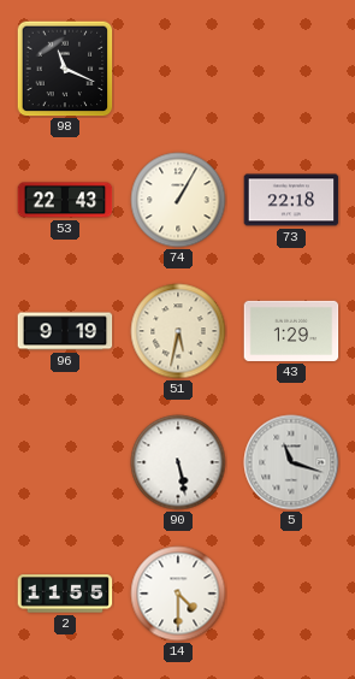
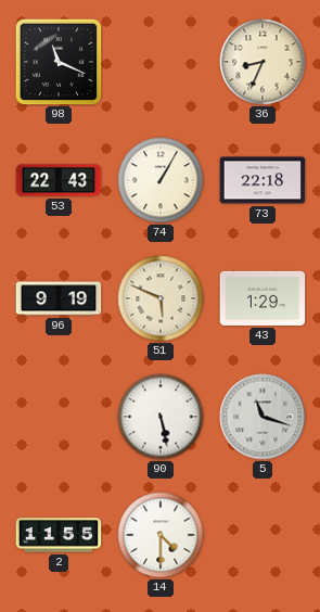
36: none -> 8:34
51: 5:32 -> 5:49
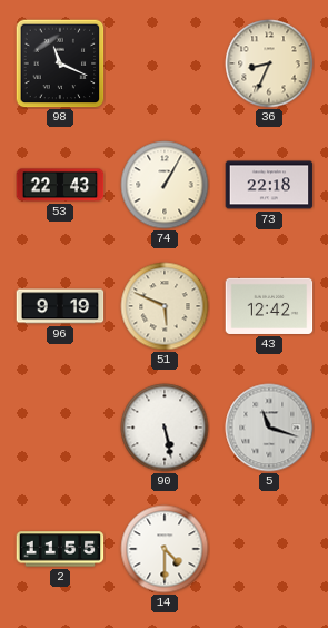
43: 1:29 -> 12:42
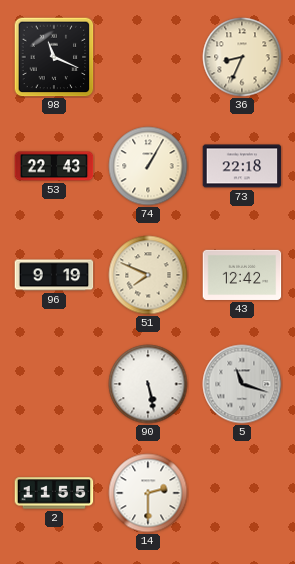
51: 5:49 -> 7:49
14: 4:30 -> 2:30
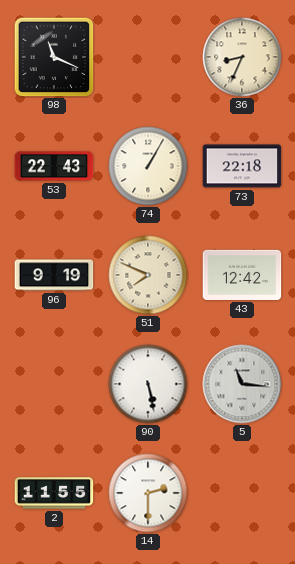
5: 11:18 -> 11:16
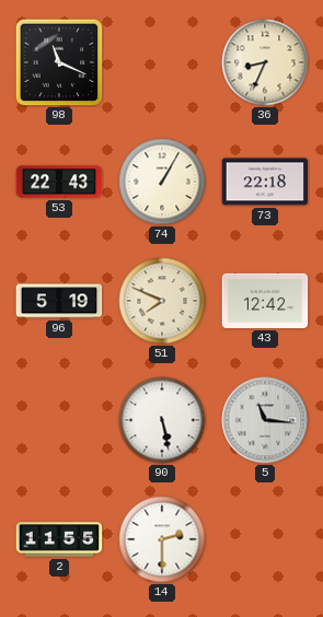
96: 9:19 -> 5:19
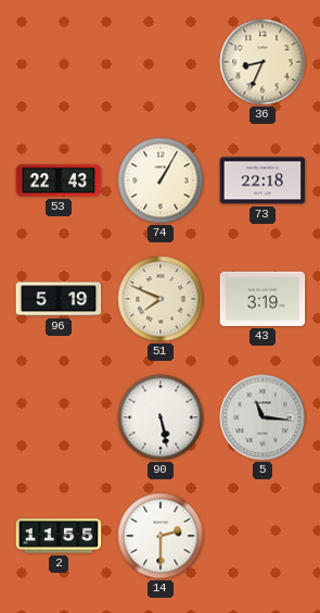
98: 11:19 -> none
43: 12:42 -> 3:19
